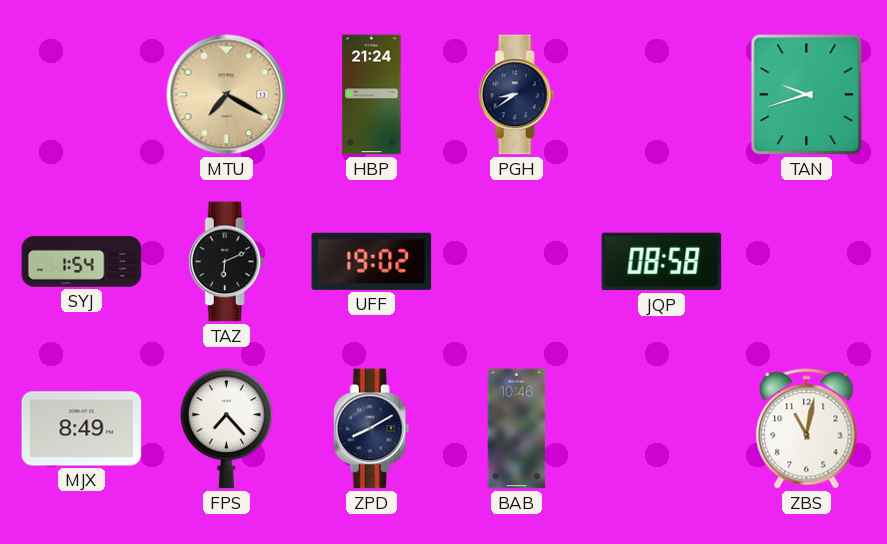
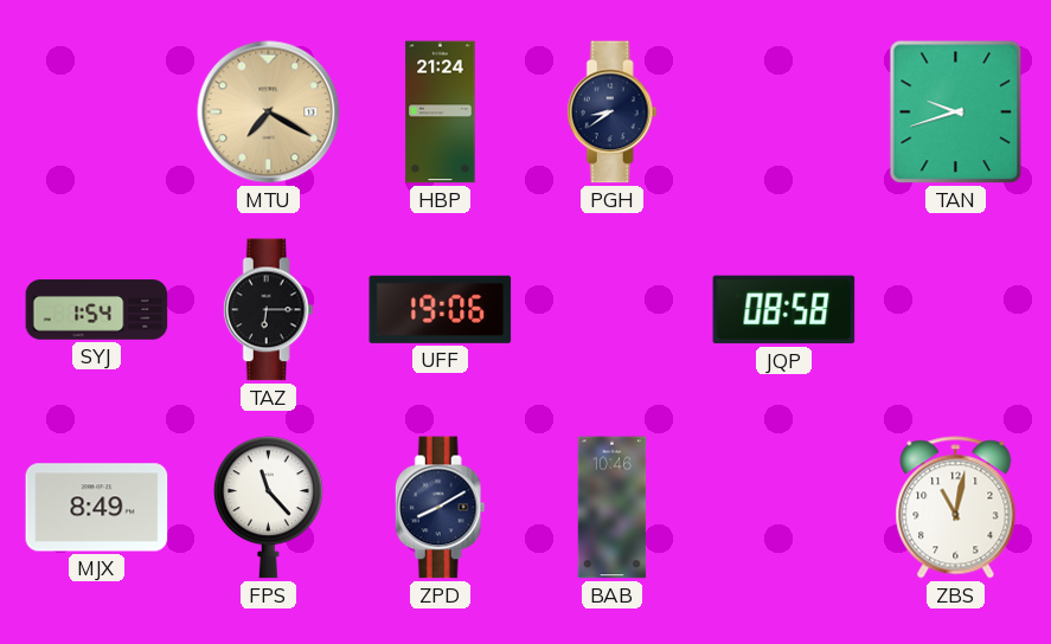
TAZ: 6:11 -> 6:15
UFF: 19:02 -> 19:06
FPS: 7:23 -> 11:23
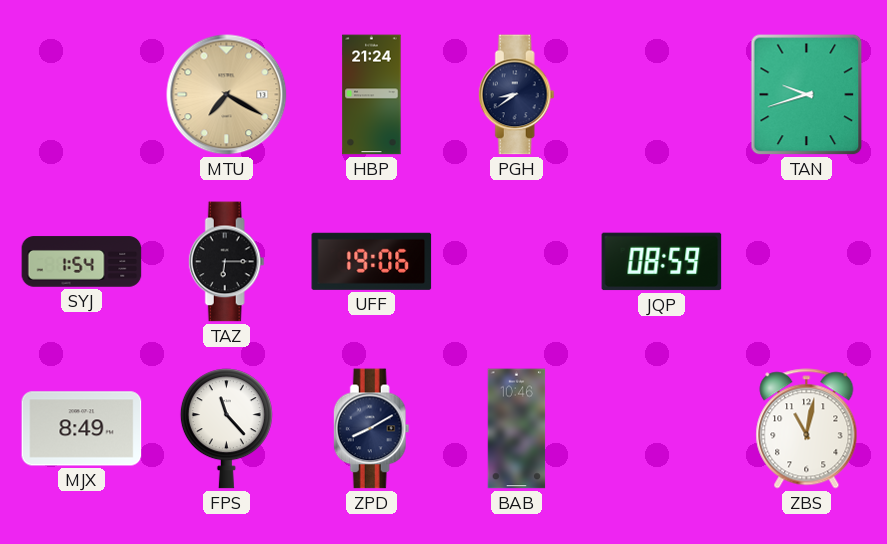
JQP: 08:58 -> 08:59
